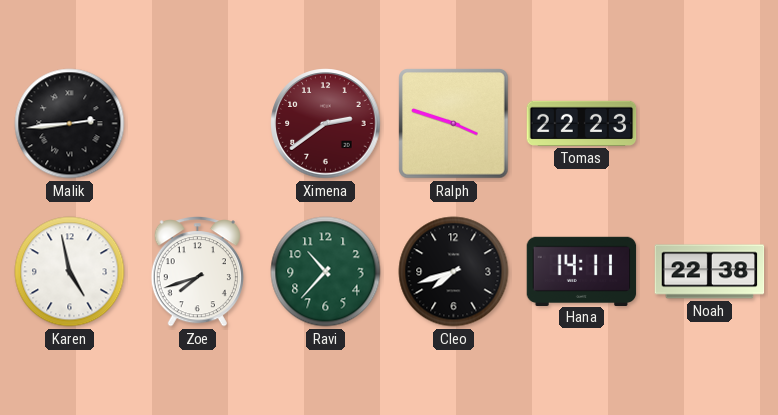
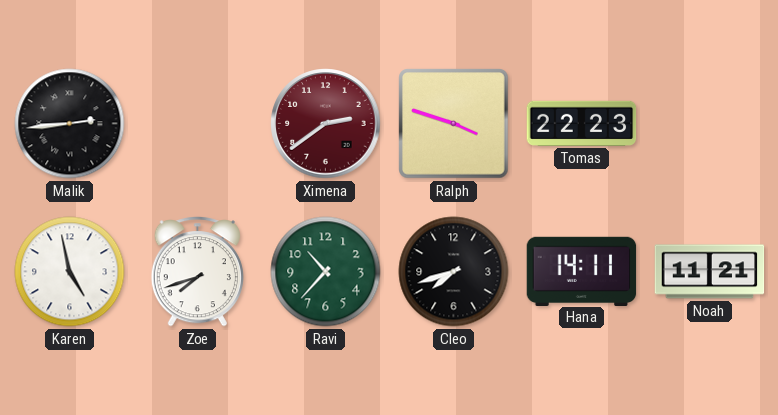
Noah: 22:38 -> 11:21
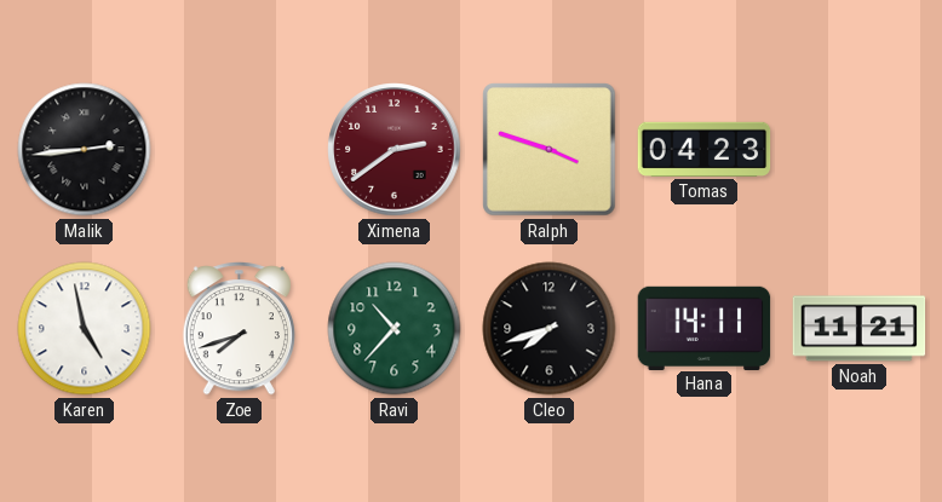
Tomas: 22:23 -> 04:23
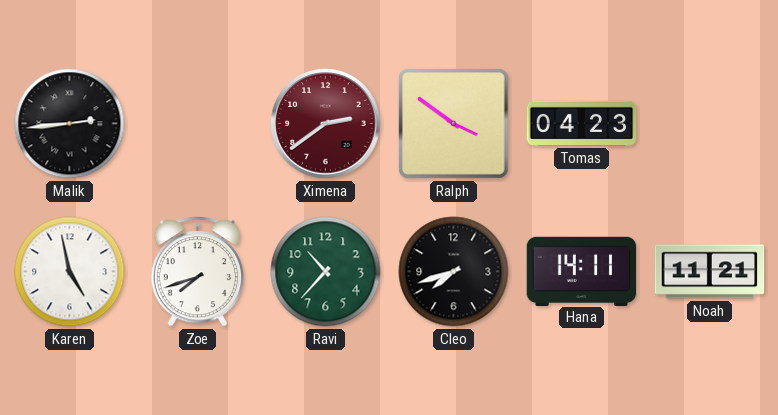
Ralph: 3:48 -> 3:51
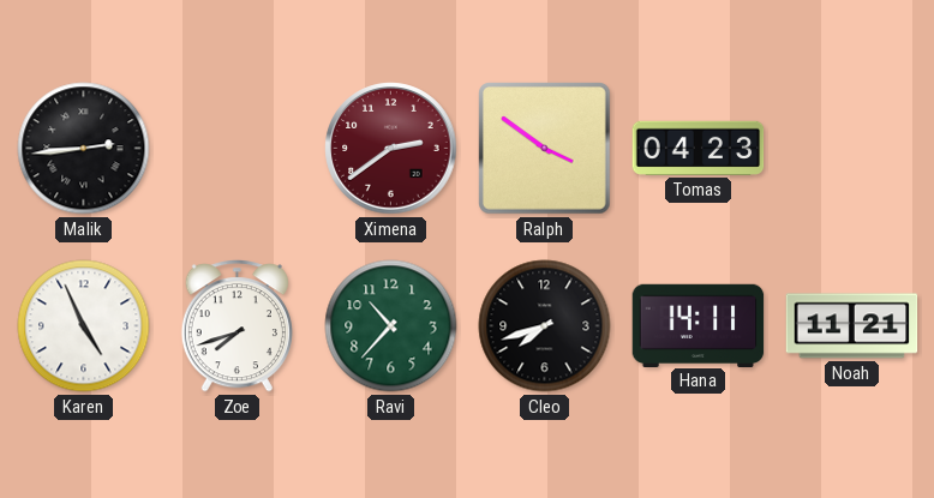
Karen: 4:58 -> 4:56
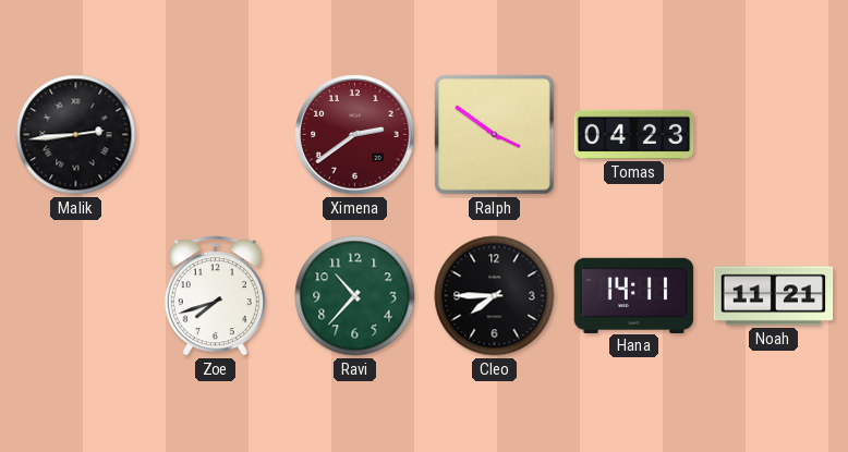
Karen: 4:56 -> none
Cleo: 7:42 -> 7:45
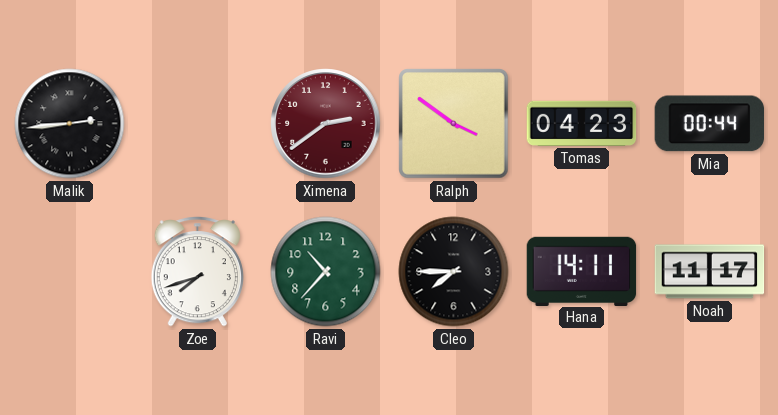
Mia: none -> 00:44
Noah: 11:21 -> 11:17
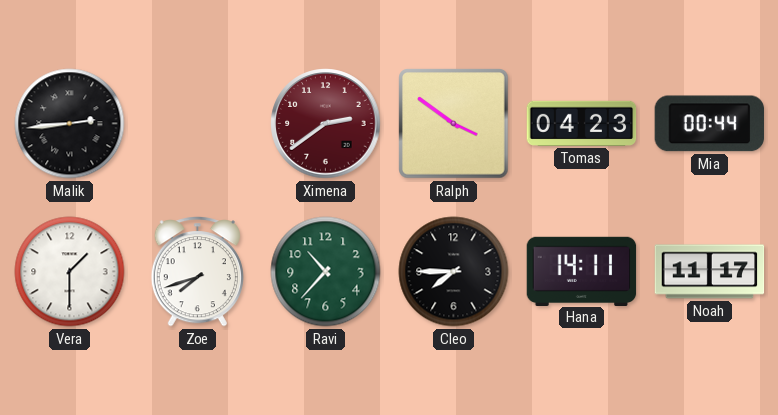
Vera: none -> 1:30
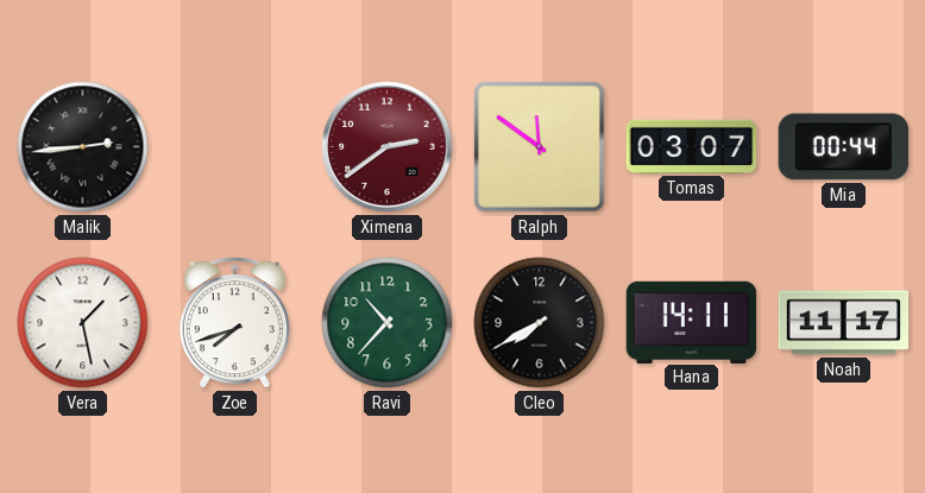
Ralph: 3:51 -> 11:51
Tomas: 04:23 -> 03:07
Vera: 1:30 -> 1:28
Cleo: 7:45 -> 7:40
